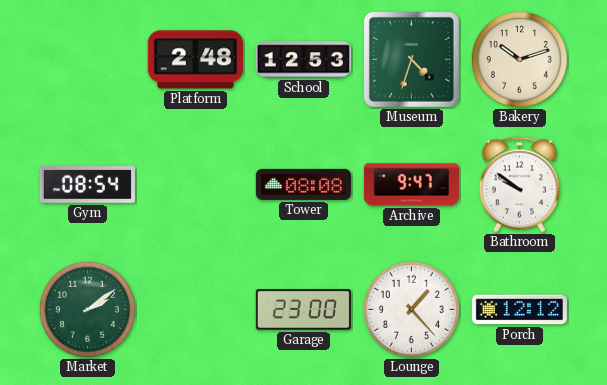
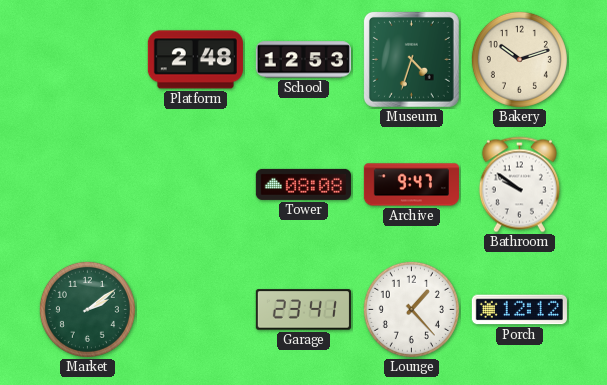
Gym: 08:54 -> none
Garage: 23:00 -> 23:41
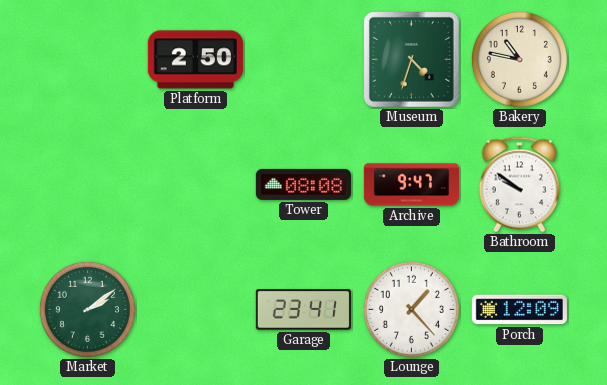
Platform: 2:48 -> 2:50
School: 12:53 -> none
Bakery: 10:12 -> 10:47
Porch: 12:12 -> 12:09
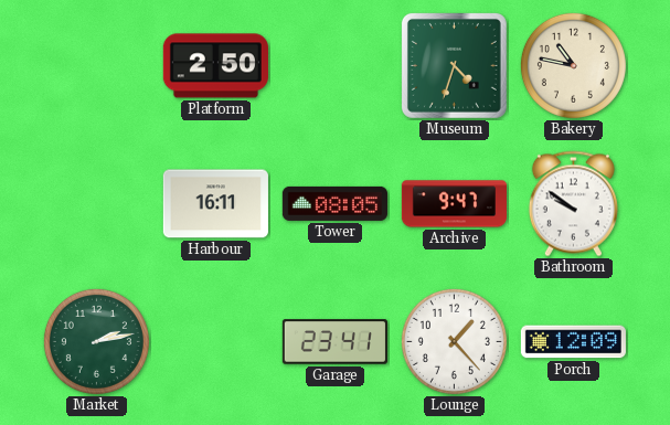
Harbour: none -> 16:11
Tower: 08:08 -> 08:05
Market: 2:09 -> 2:13
